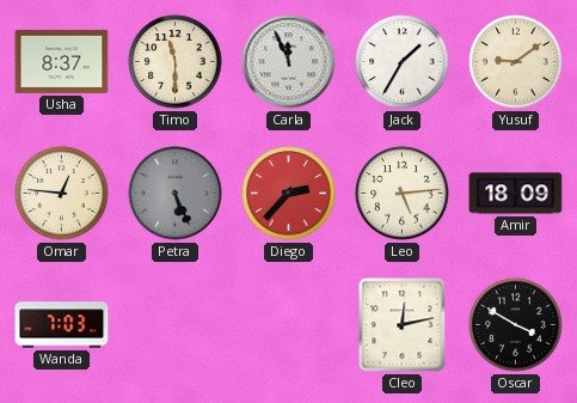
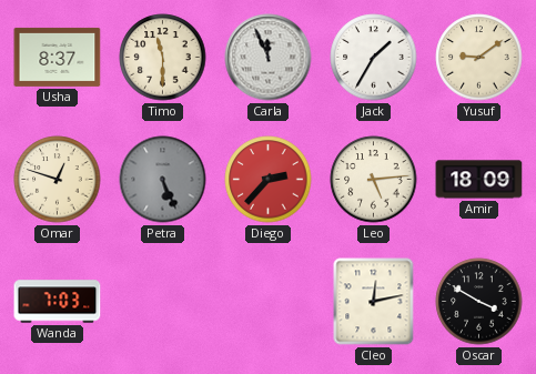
Omar: 12:46 -> 12:48
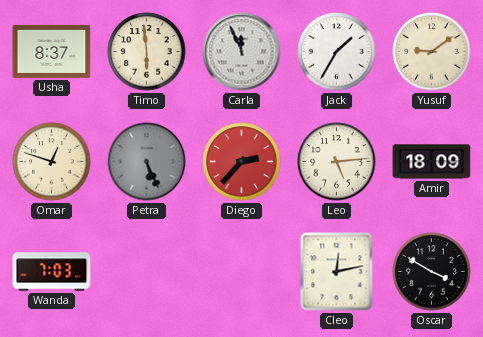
Timo: 11:30 -> 5:59
